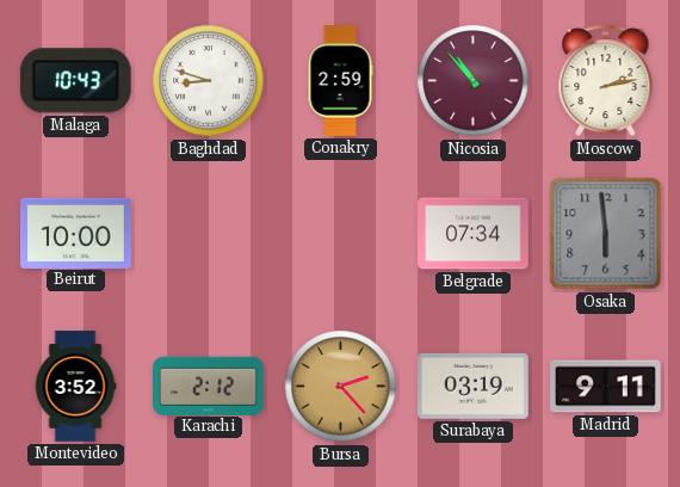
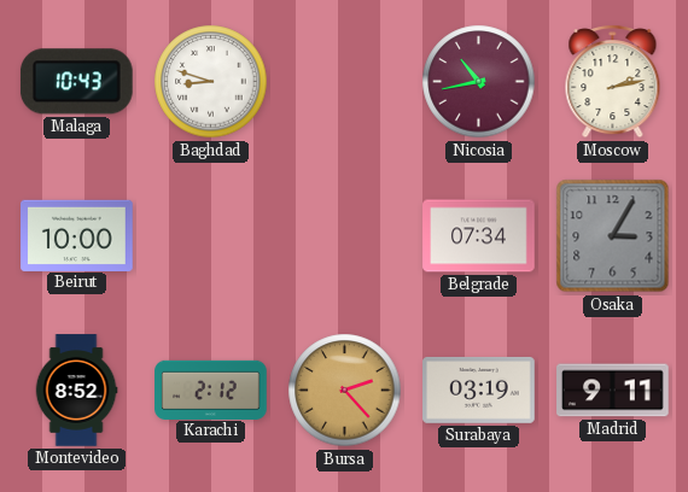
Conakry: 2:59 -> none
Nicosia: 10:53 -> 10:43
Osaka: 5:59 -> 3:05
Montevideo: 3:52 -> 8:52
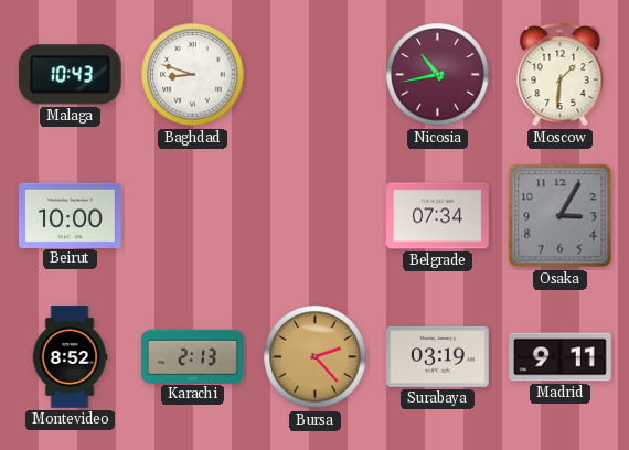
Moscow: 2:13 -> 1:31
Karachi: 2:12 -> 2:13
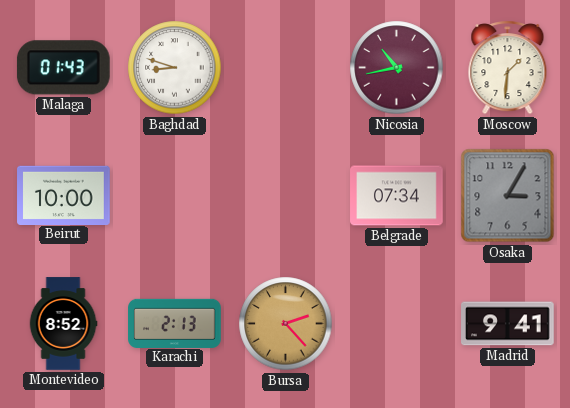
Malaga: 10:43 -> 01:43
Surabaya: 03:19 -> none
Madrid: 9:11 -> 9:41
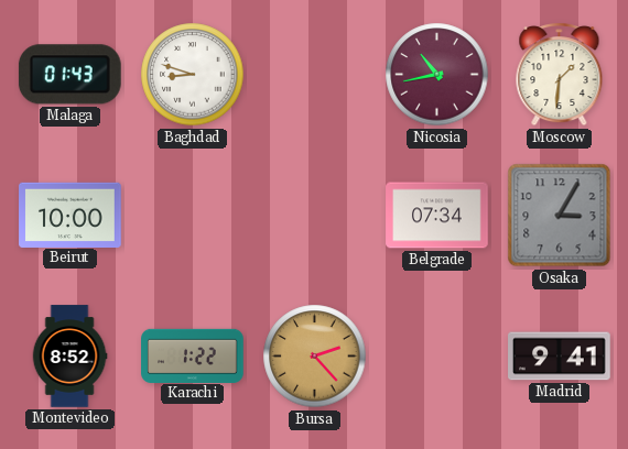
Karachi: 2:13 -> 1:22
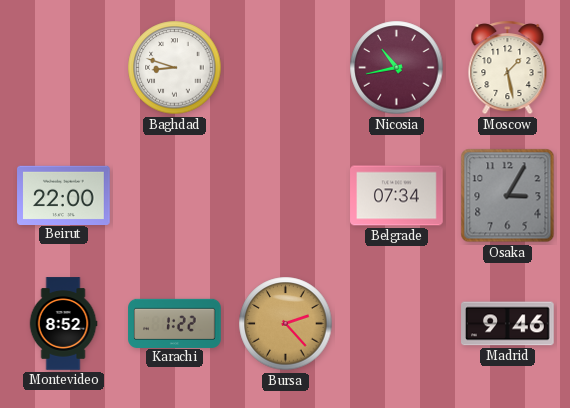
Malaga: 01:43 -> none
Moscow: 1:31 -> 1:28
Beirut: 10:00 -> 22:00
Madrid: 9:41 -> 9:46
